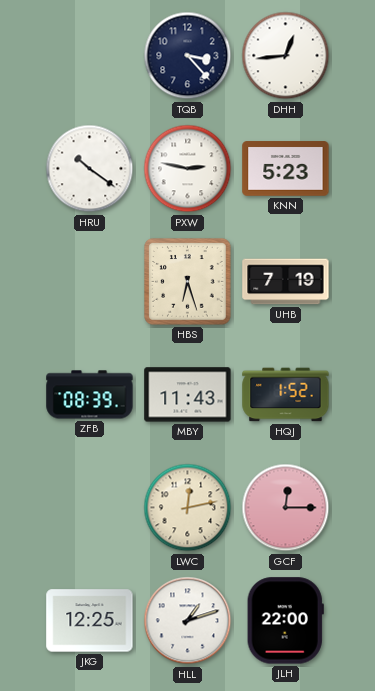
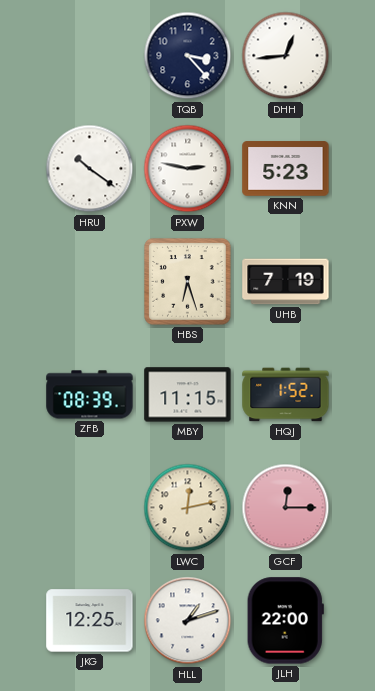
MBY: 11:43 -> 11:15
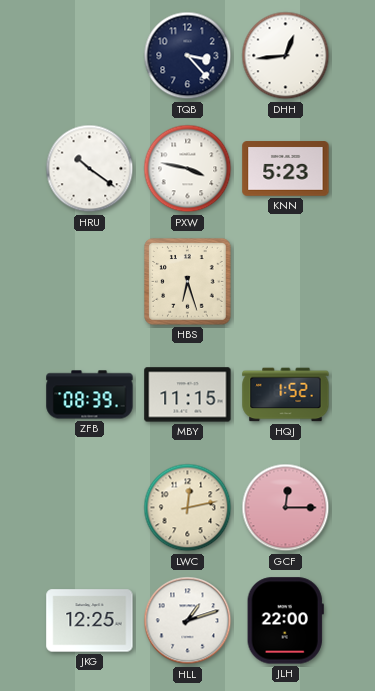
PXW: 2:47 -> 3:47
UHB: 7:19 -> none
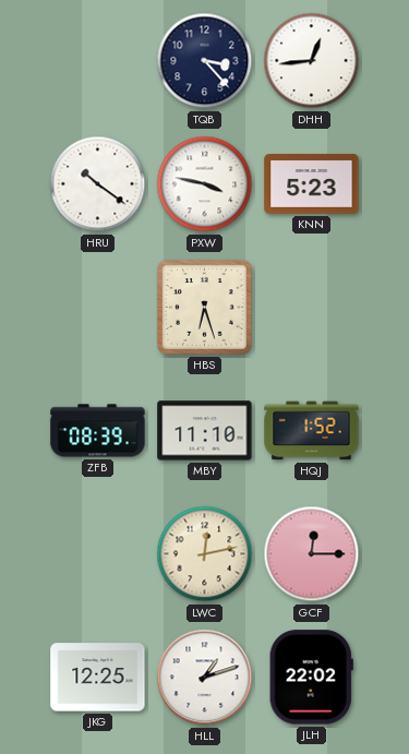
MBY: 11:15 -> 11:10
JLH: 22:00 -> 22:02
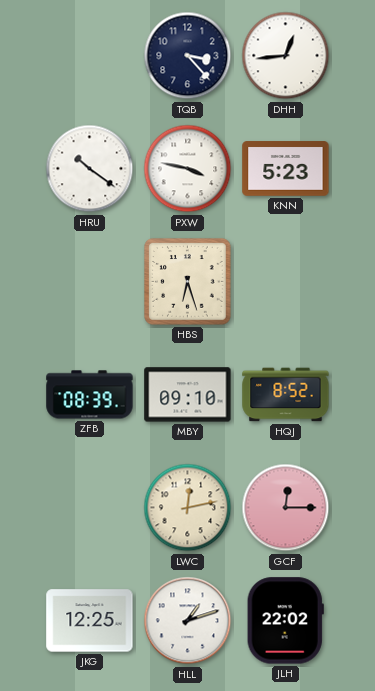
MBY: 11:10 -> 09:10
HQJ: 1:52 -> 8:52
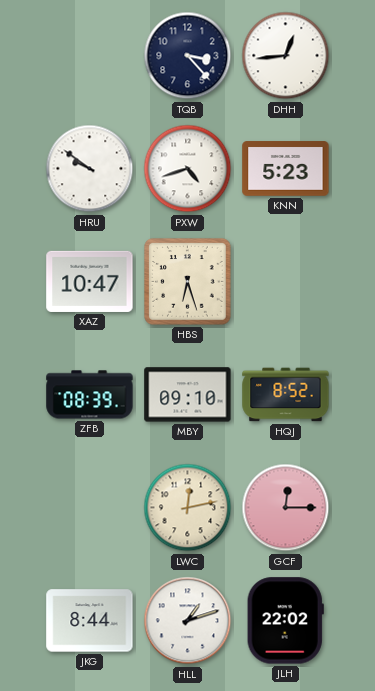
HRU: 10:21 -> 9:51
PXW: 3:47 -> 4:42
XAZ: none -> 10:47
JKG: 12:25 -> 8:44
